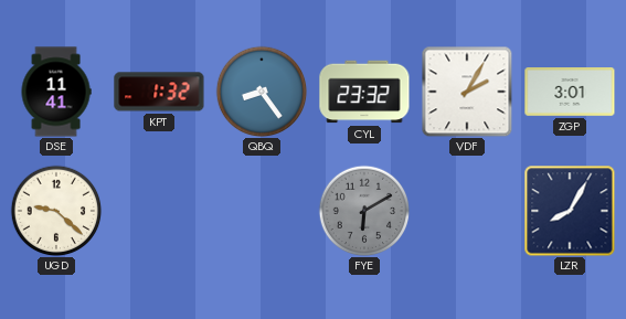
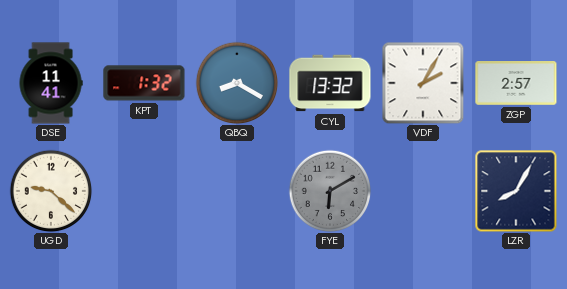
QBQ: 8:24 -> 8:20
CYL: 23:32 -> 13:32
ZGP: 3:01 -> 2:57
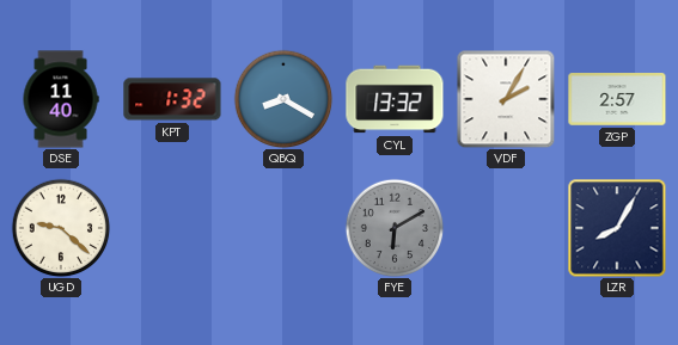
DSE: 11:41 -> 11:40
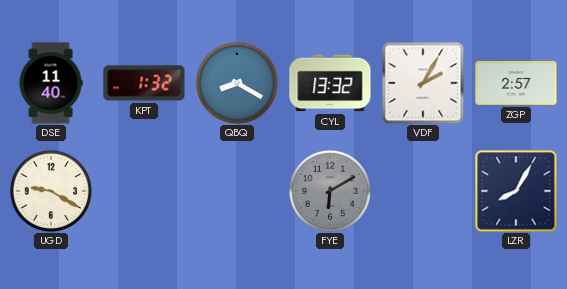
UGD: 9:22 -> 9:20
